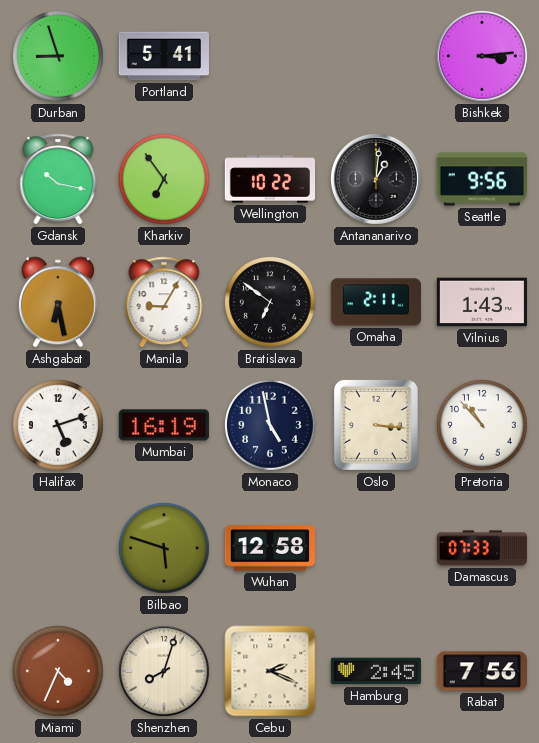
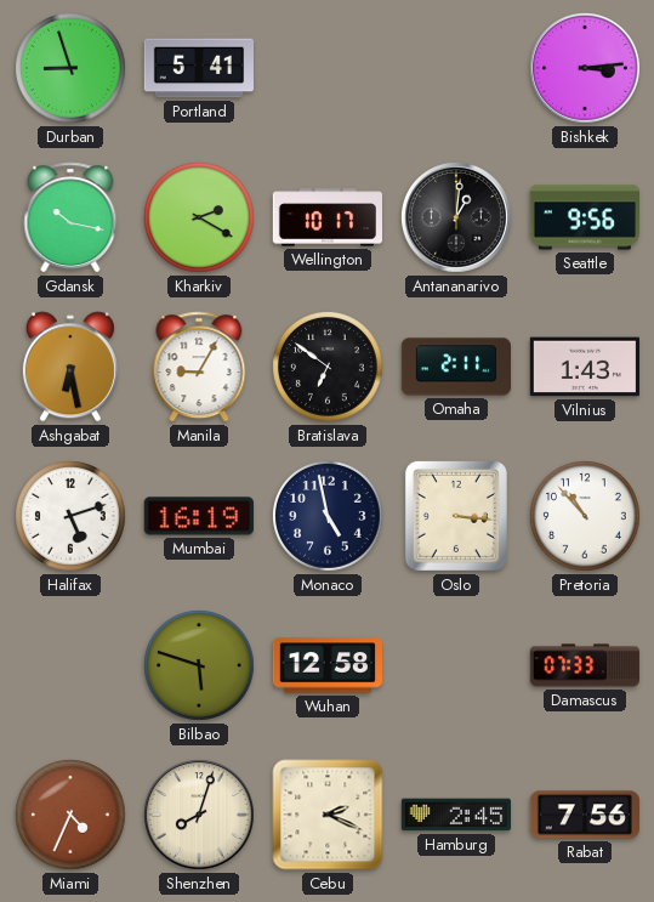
Kharkiv: 6:54 -> 2:20
Wellington: 10:22 -> 10:17
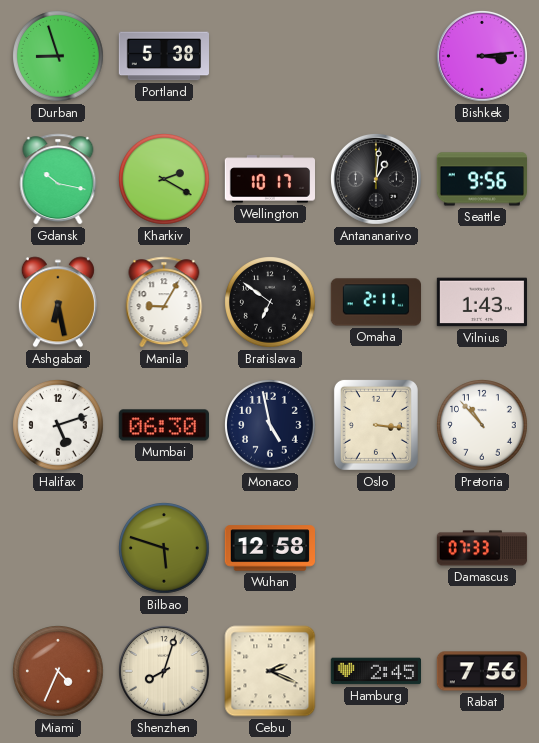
Portland: 5:41 -> 5:38
Mumbai: 16:19 -> 06:30
